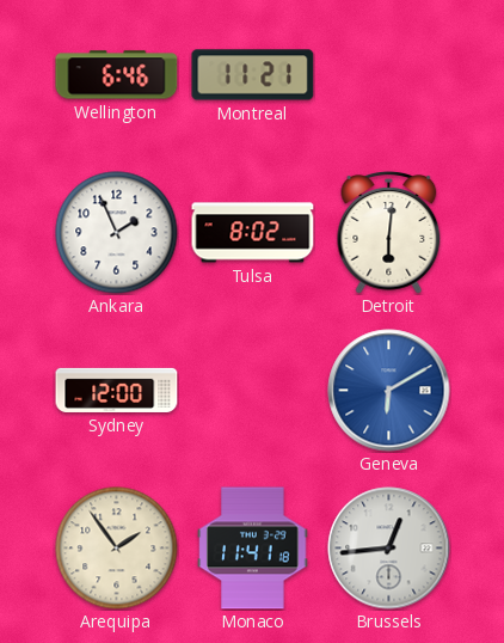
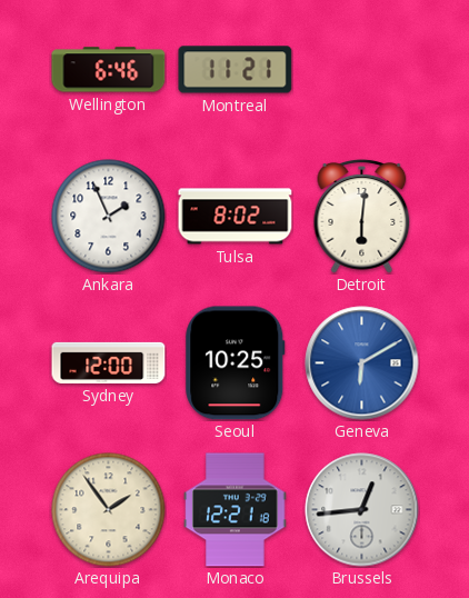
Seoul: none -> 10:25
Monaco: 11:41 -> 12:21
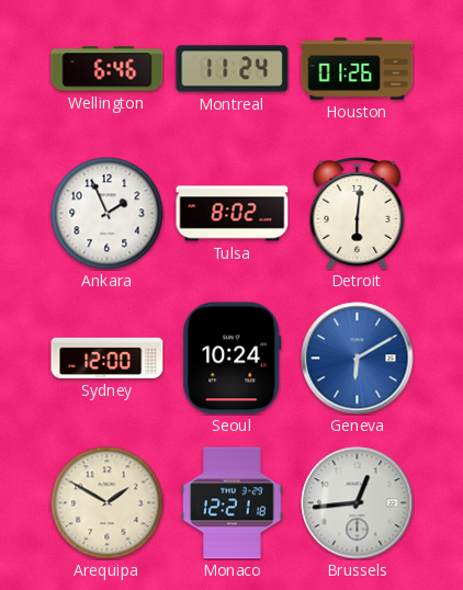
Montreal: 11:21 -> 11:24
Houston: none -> 01:26
Seoul: 10:25 -> 10:24
Arequipa: 1:54 -> 1:50
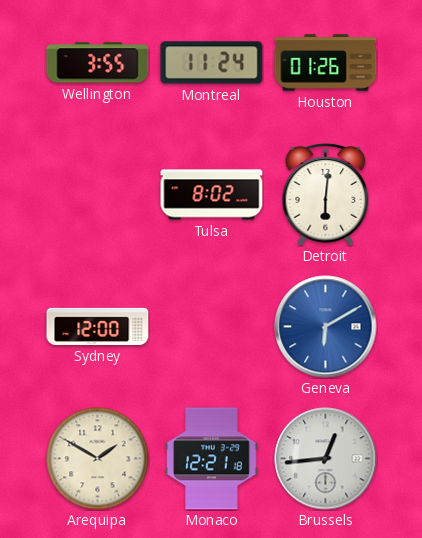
Wellington: 6:46 -> 3:55
Ankara: 1:56 -> none
Seoul: 10:24 -> none
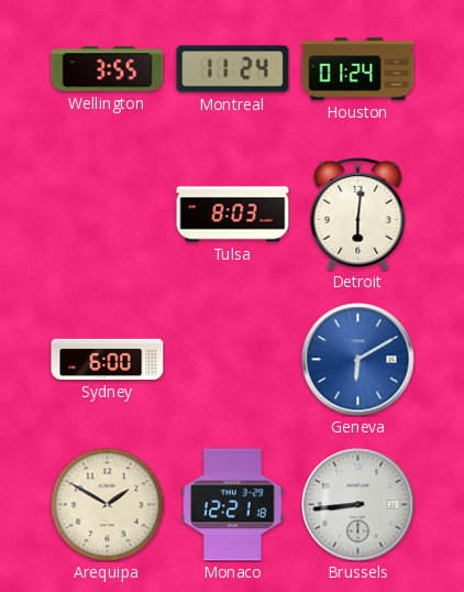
Houston: 01:26 -> 01:24
Tulsa: 8:02 -> 8:03
Sydney: 12:00 -> 6:00
Brussels: 12:44 -> 8:44
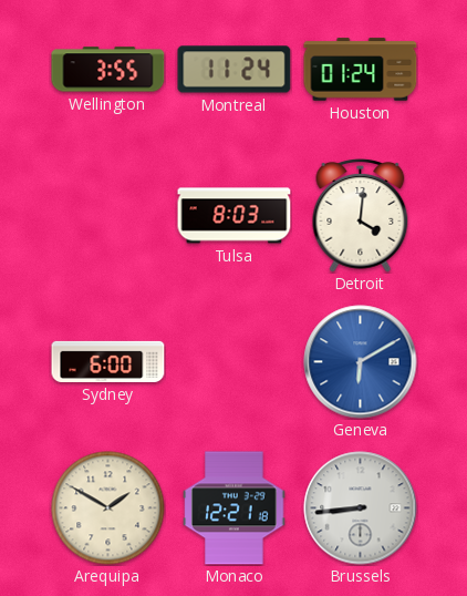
Detroit: 6:01 -> 4:01
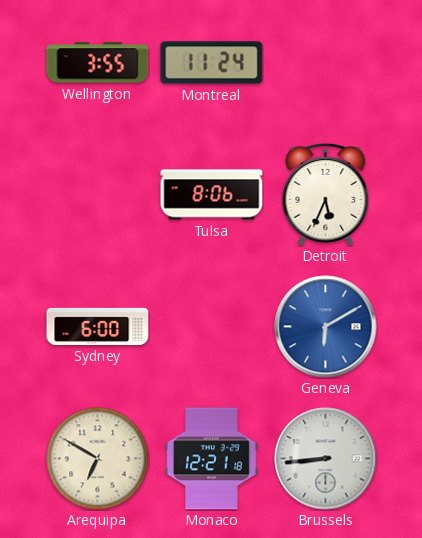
Houston: 01:24 -> none
Tulsa: 8:03 -> 8:06
Detroit: 4:01 -> 5:34
Arequipa: 1:50 -> 6:50
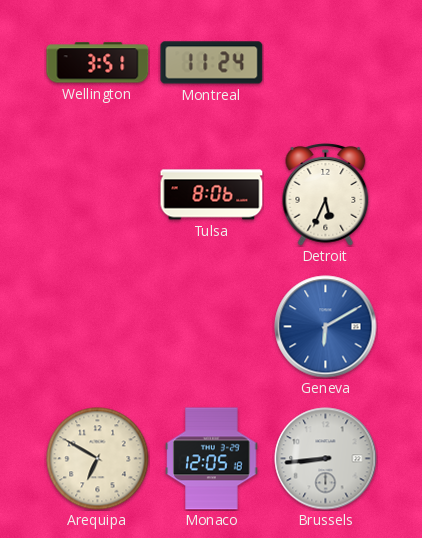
Wellington: 3:55 -> 3:51
Sydney: 6:00 -> none
Monaco: 12:21 -> 12:05
